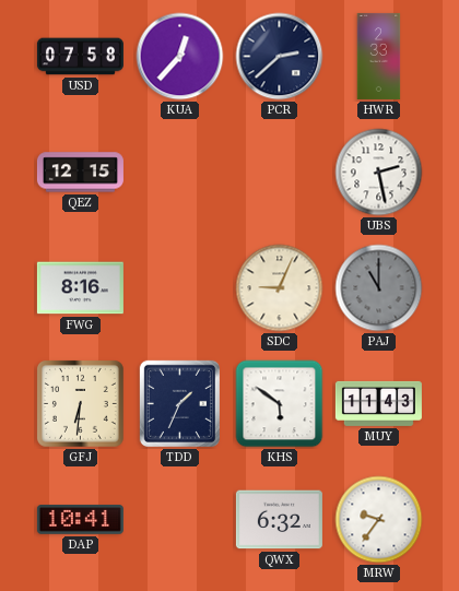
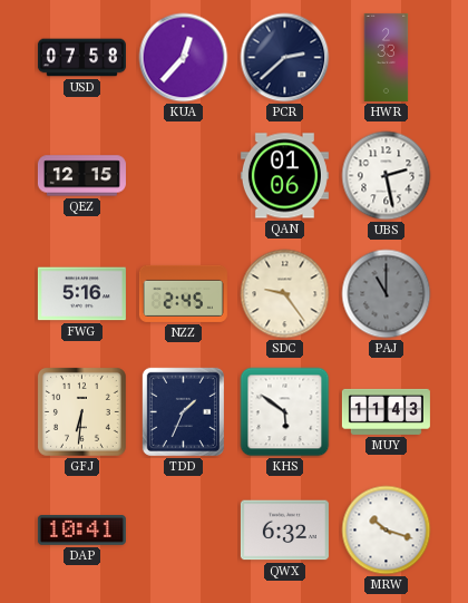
QAN: none -> 01:06
FWG: 8:16 -> 5:16
NZZ: none -> 2:45
SDC: 9:04 -> 9:24
MRW: 9:36 -> 10:18
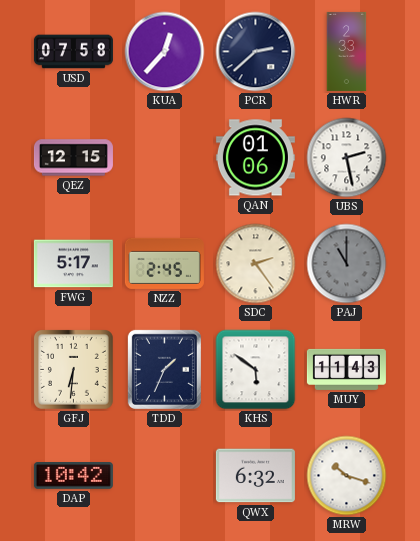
FWG: 5:16 -> 5:17
SDC: 9:24 -> 2:24
DAP: 10:41 -> 10:42
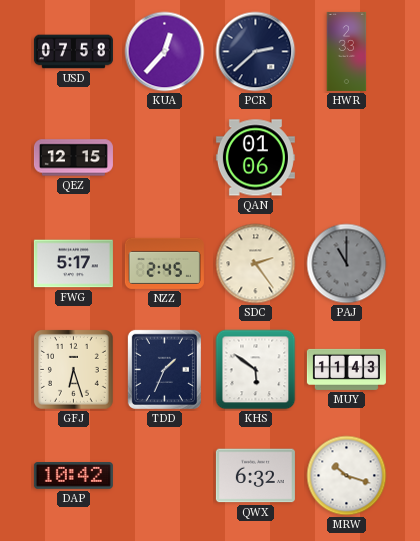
UBS: 2:28 -> none
GFJ: 6:31 -> 6:27
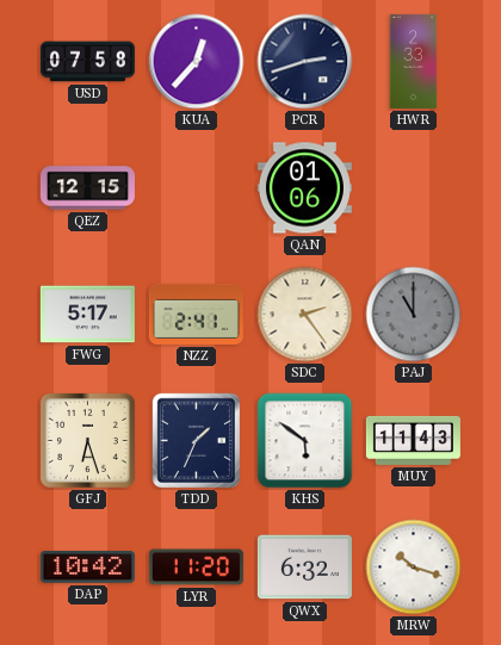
PCR: 2:38 -> 2:42
NZZ: 2:45 -> 2:41
LYR: none -> 11:20
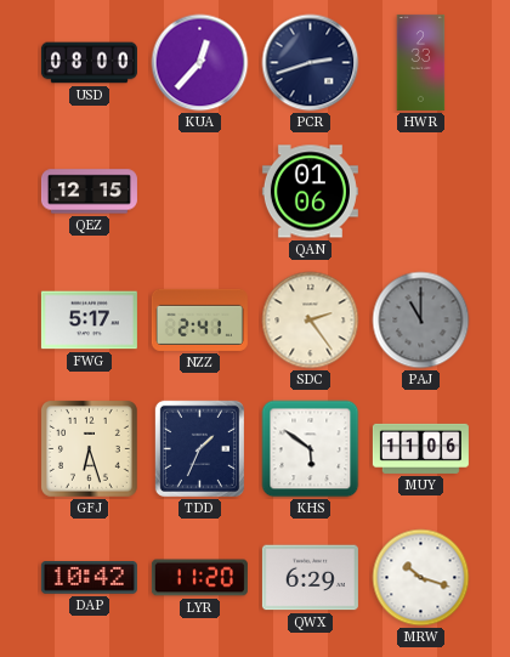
USD: 07:58 -> 08:00
MUY: 11:43 -> 11:06
QWX: 6:32 -> 6:29
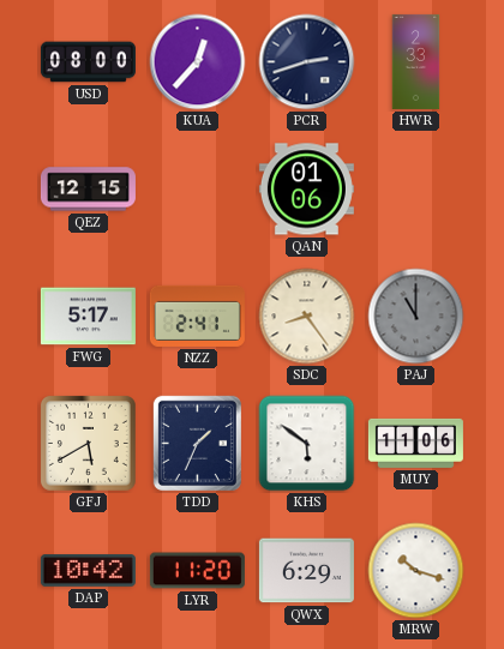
SDC: 2:24 -> 8:24
GFJ: 6:27 -> 5:40
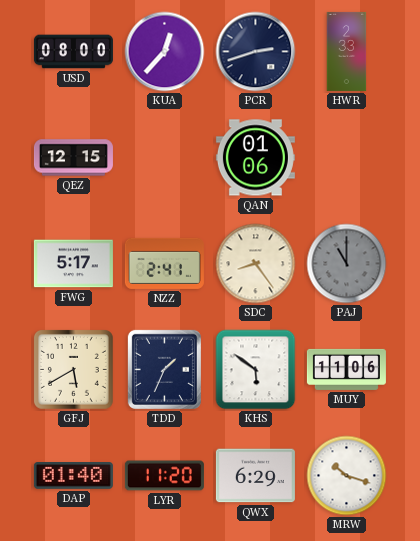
DAP: 10:42 -> 01:40
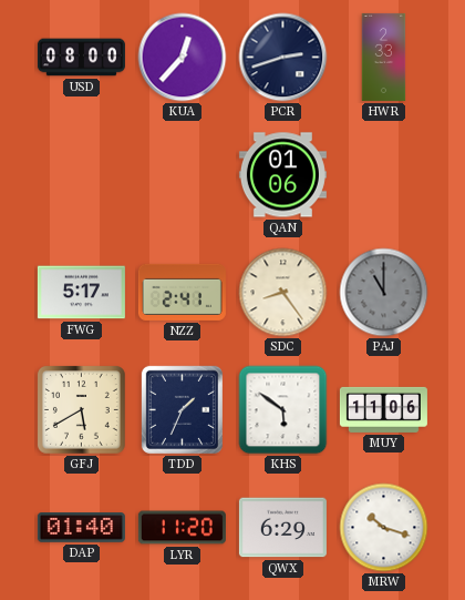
QEZ: 12:15 -> none
